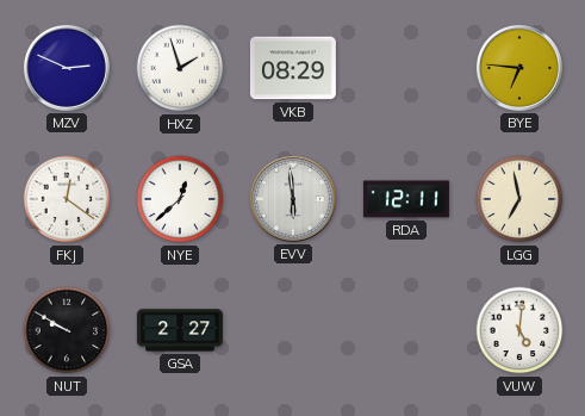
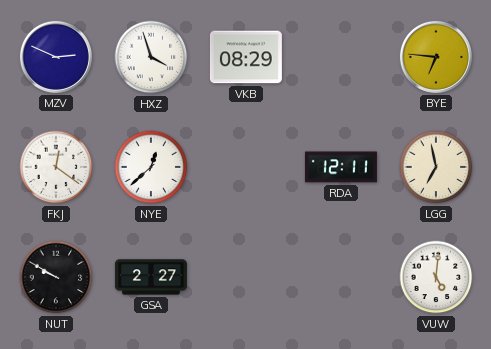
HXZ: 1:57 -> 3:57
EVV: 5:59 -> none
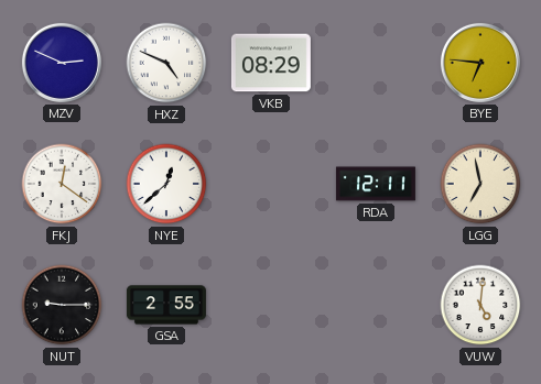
HXZ: 3:57 -> 4:49
NUT: 9:50 -> 9:15
GSA: 2:27 -> 2:55
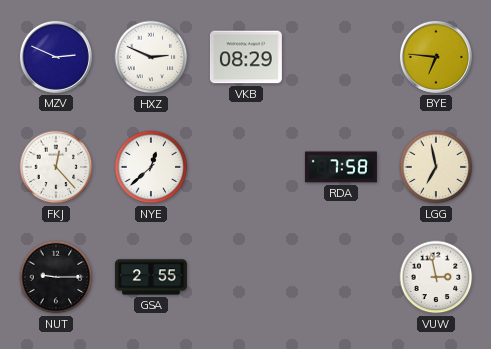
HXZ: 4:49 -> 2:49
FKJ: 12:21 -> 12:23
RDA: 12:11 -> 7:58
VUW: 5:01 -> 2:58
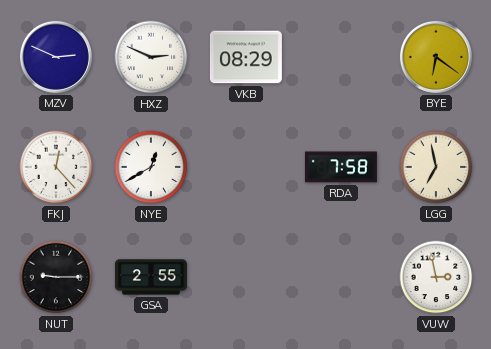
BYE: 6:46 -> 6:21
NYE: 12:38 -> 12:40
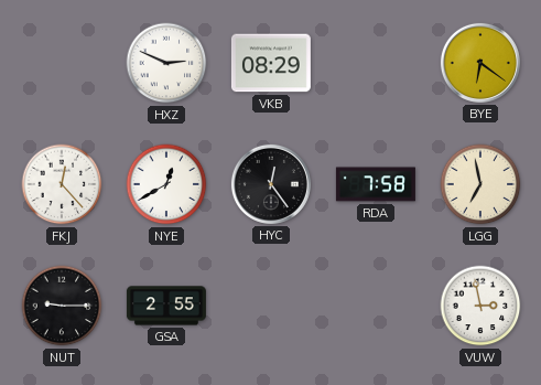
MZV: 2:49 -> none
HYC: none -> 12:24
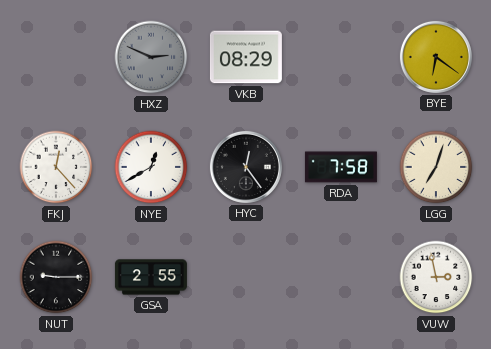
HXZ dial: white -> grey
LGG: 6:58 -> 7:03
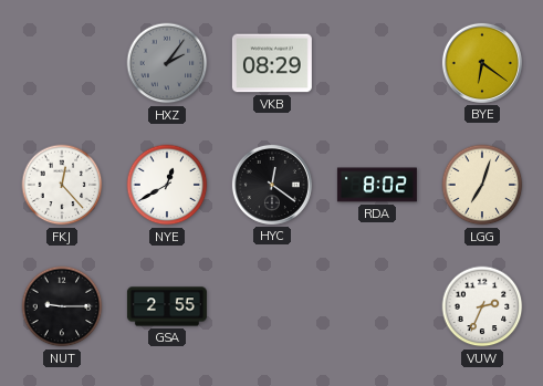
HXZ: 2:49 -> 2:06
HYC: 12:24 -> 12:21
RDA: 7:58 -> 8:02
VUW: 2:58 -> 2:34
